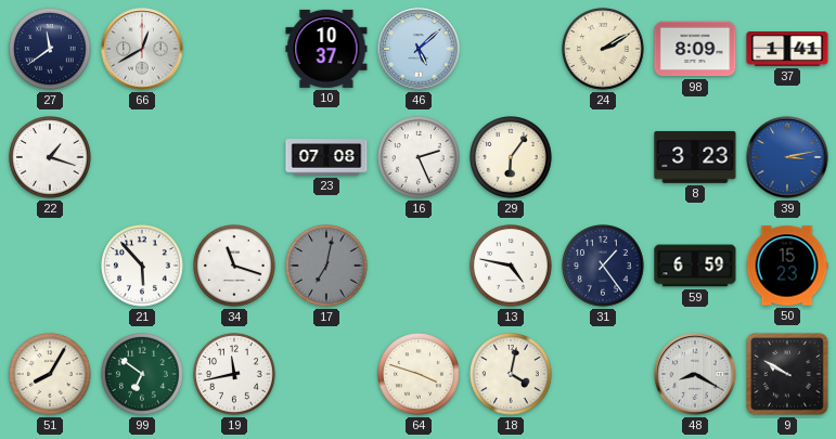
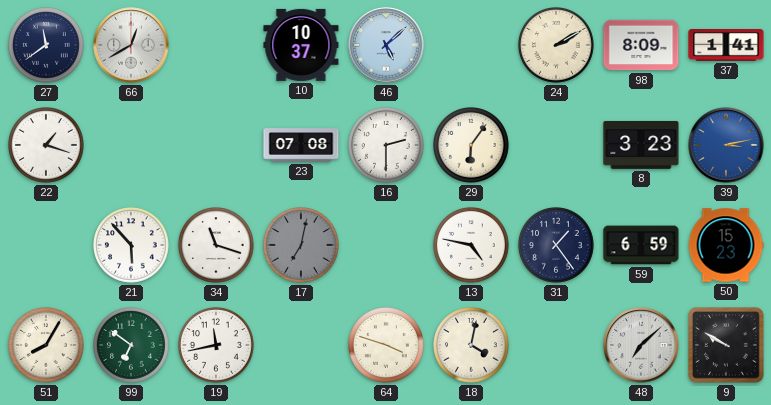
16: 2:26 -> 2:30
48: 8:20 -> 7:08
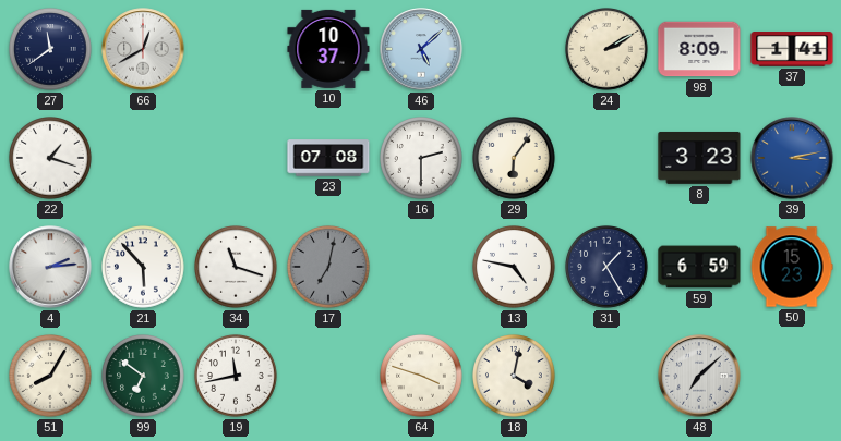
4: none -> 2:14
31: 1:24 -> 1:25
9: 9:50 -> none
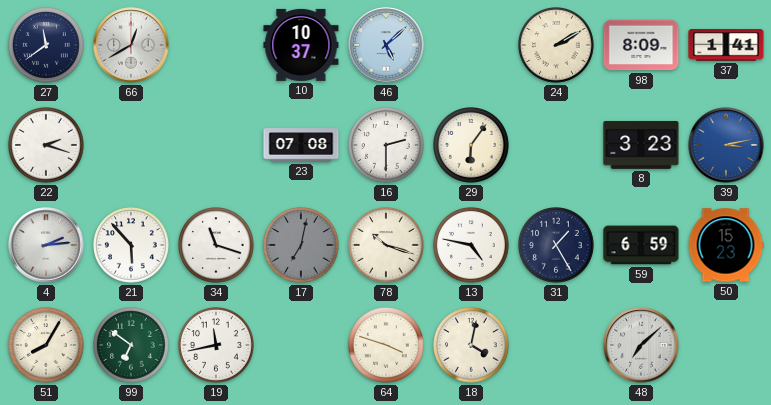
22: 1:18 -> 2:18
78: none -> 10:18
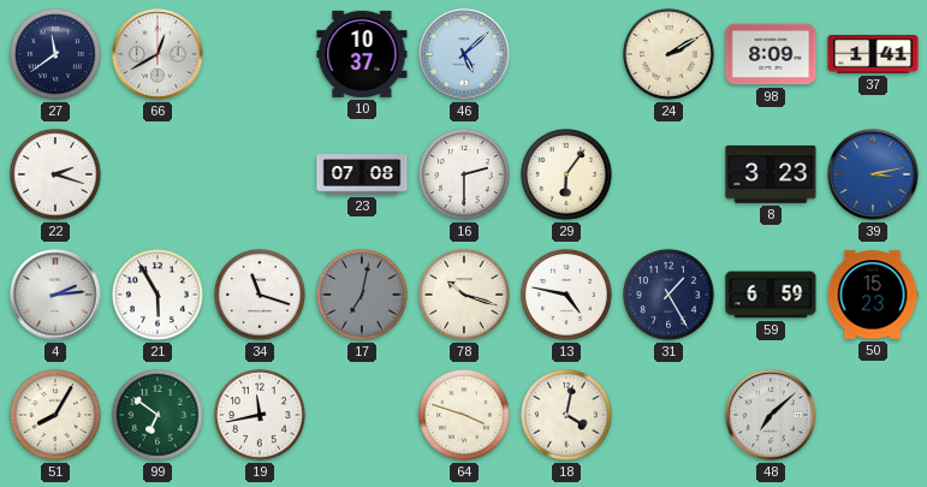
21: 5:53 -> 5:55
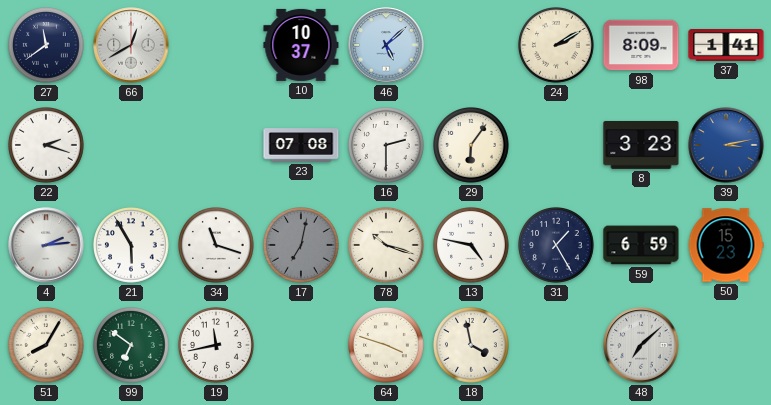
18: 4:02 -> 3:58
